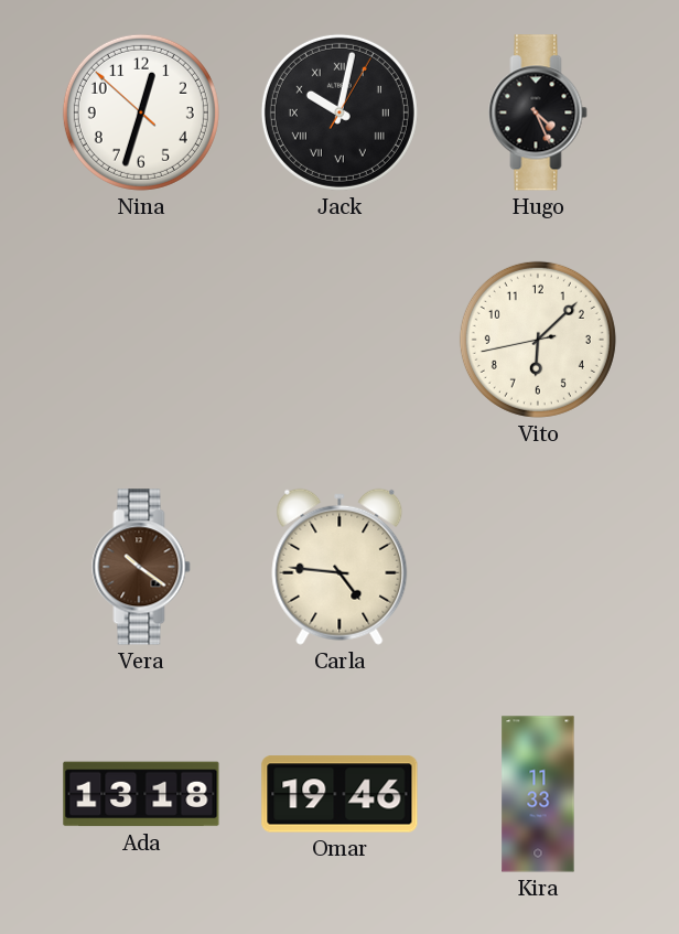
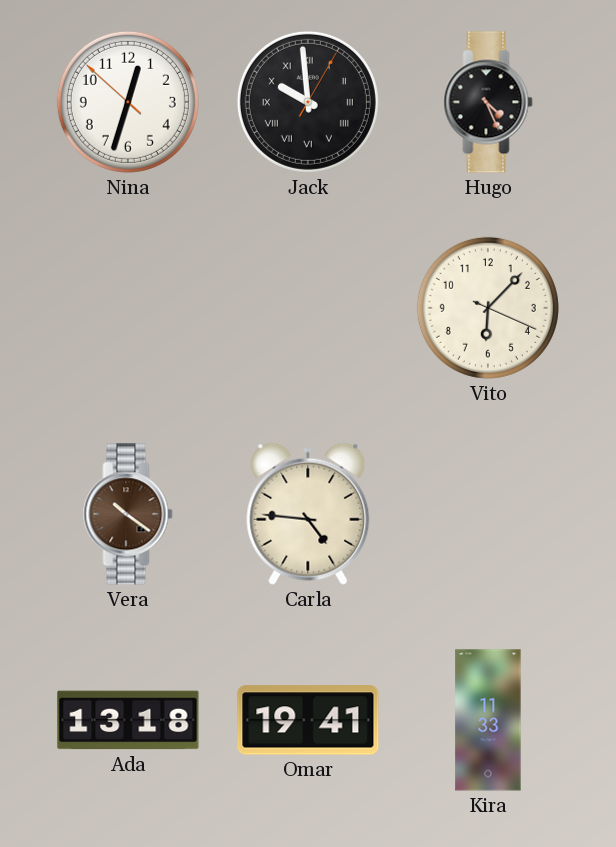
Jack: 10:02 -> 9:59
Vito: 6:07:43 -> 6:07:19
Omar: 19:46 -> 19:41
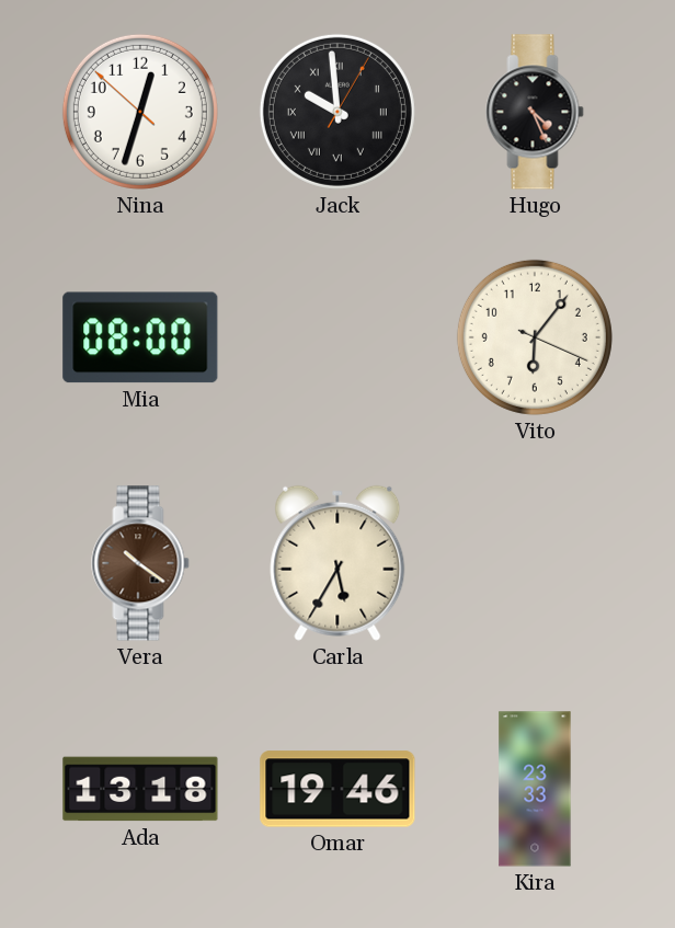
Mia: none -> 08:00
Vito: 6:07 -> 6:06
Carla: 4:46 -> 5:35
Omar: 19:41 -> 19:46
Kira: 11:33 -> 23:33
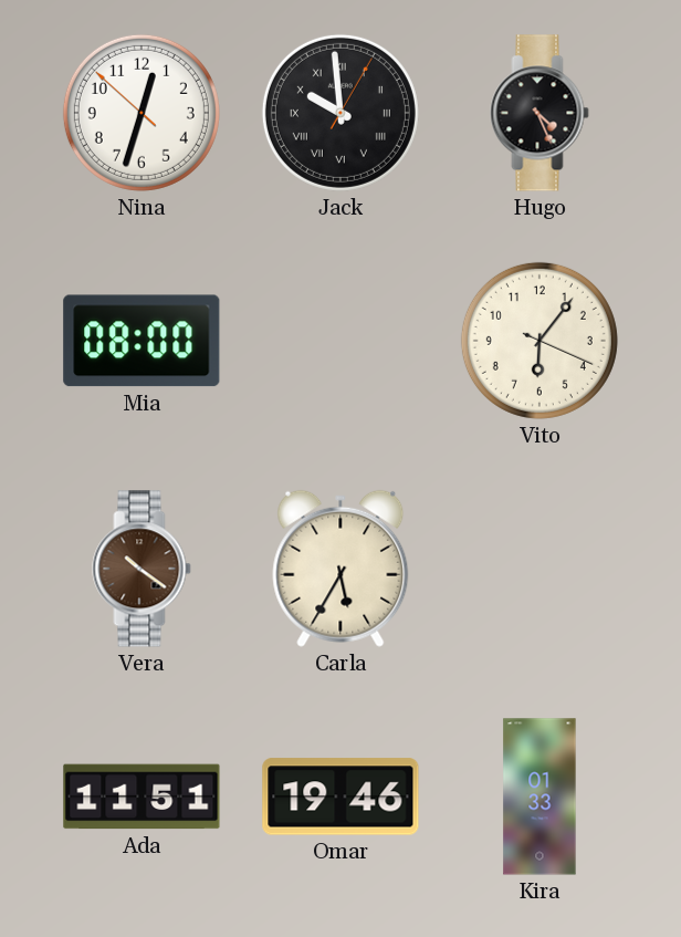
Ada: 13:18 -> 11:51
Kira: 23:33 -> 01:33
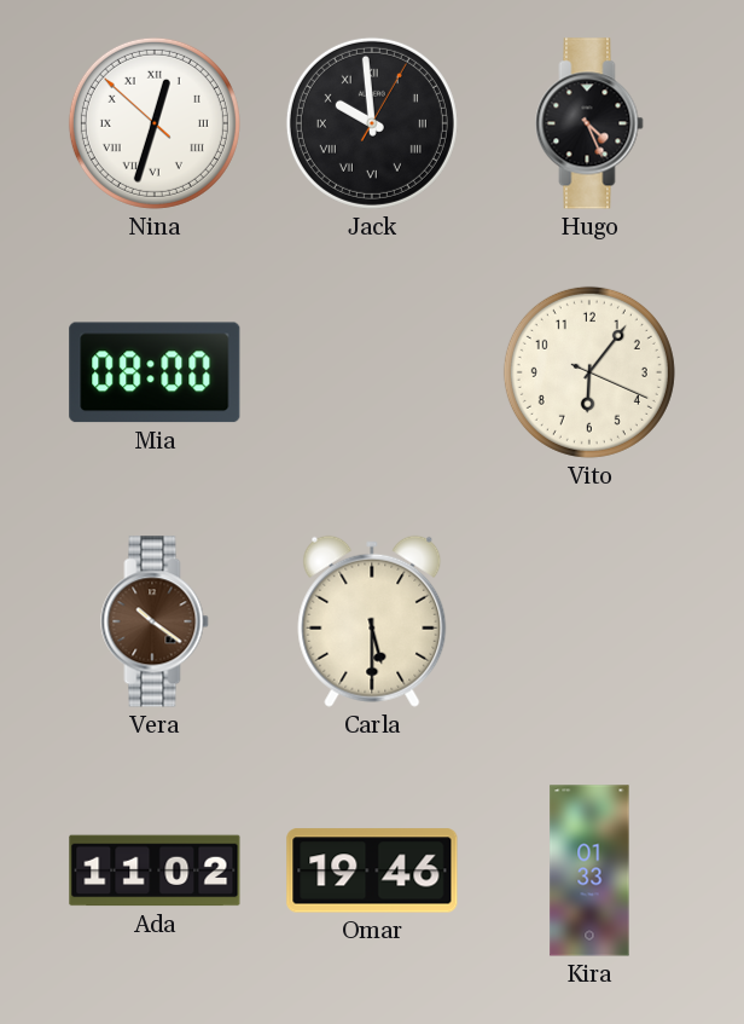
Nina numerals: Arabic -> Roman
Carla: 5:35 -> 5:30
Ada: 11:51 -> 11:02
